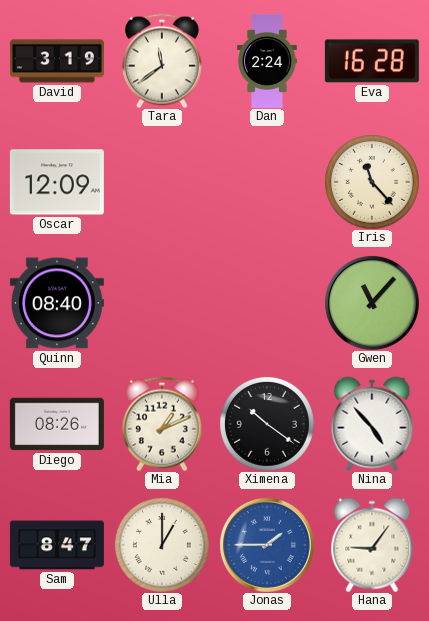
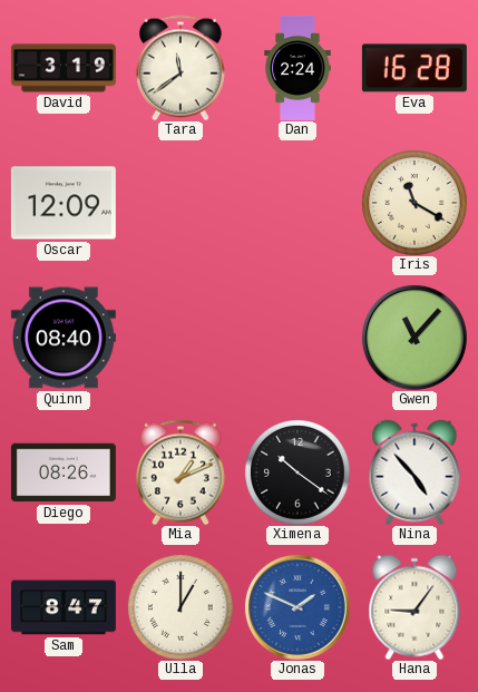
Iris: 11:23 -> 11:20
Jonas: 1:45 -> 1:49
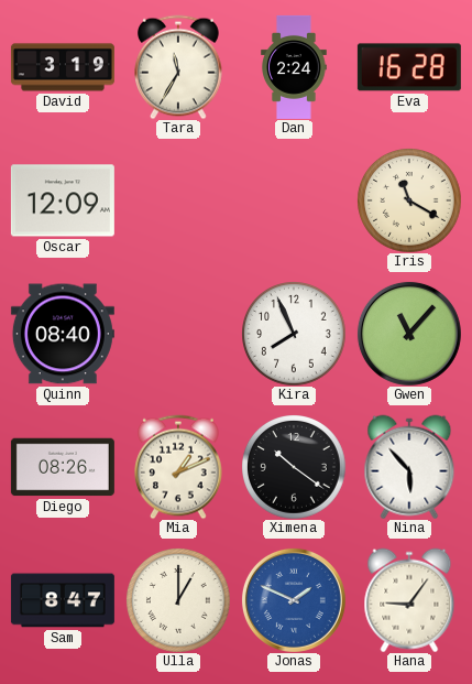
Tara: 11:39 -> 11:35
Kira: none -> 7:56
Nina: 4:53 -> 5:53
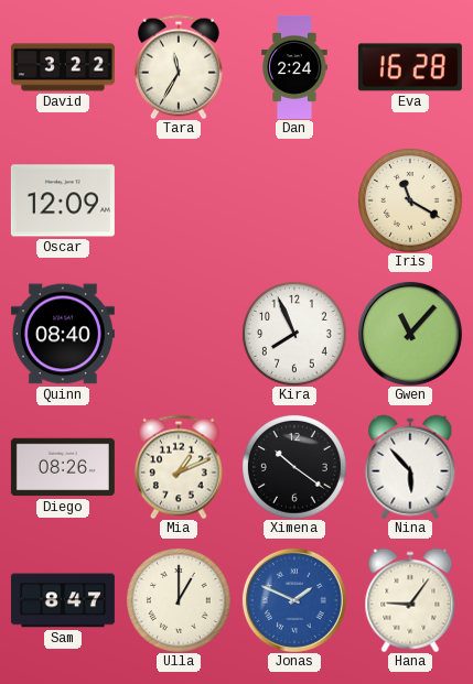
David: 3:19 -> 3:22
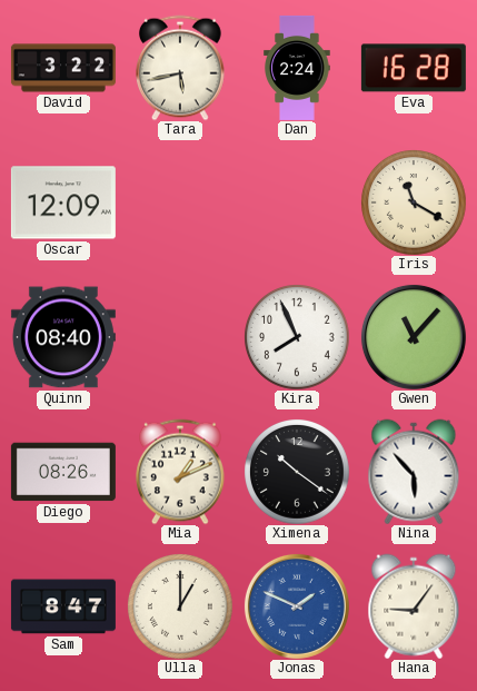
Tara: 11:35 -> 5:43
